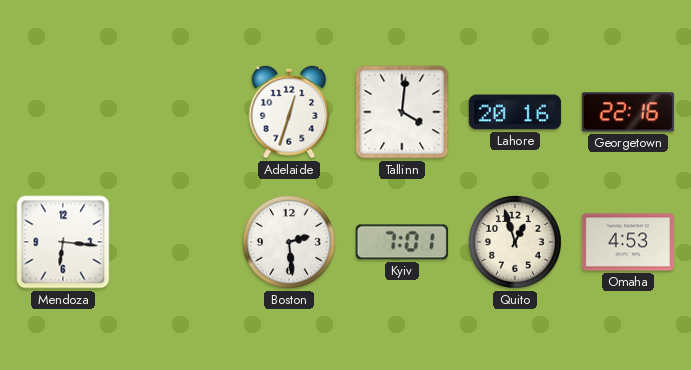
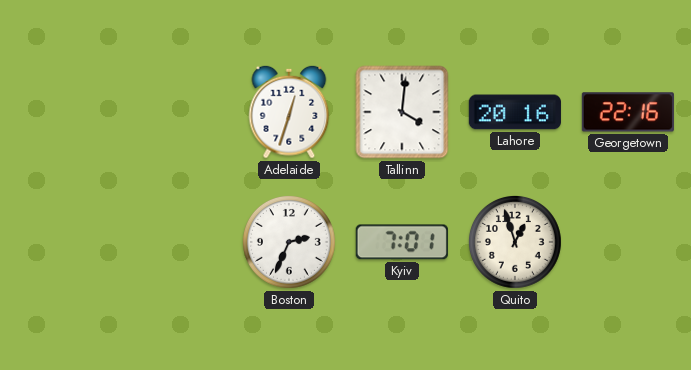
Mendoza: 6:16 -> none
Boston: 2:29 -> 2:34
Omaha: 4:53 -> none
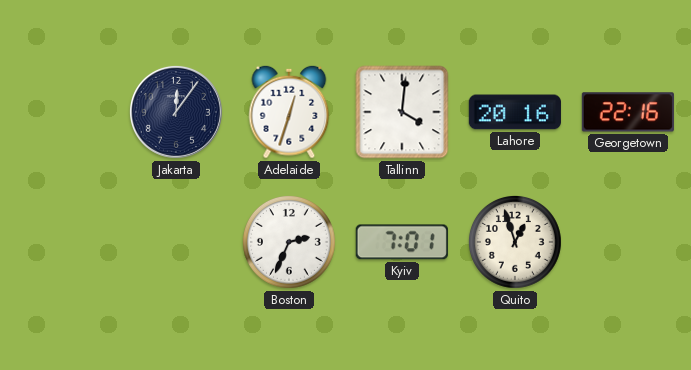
Jakarta: none -> 12:06
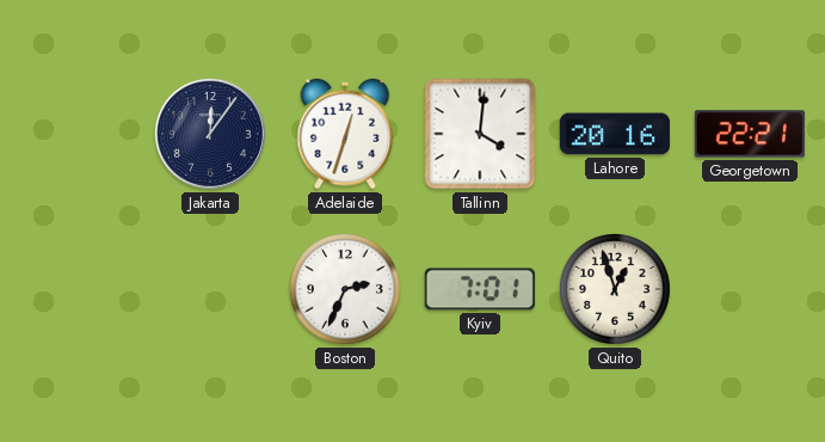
Georgetown: 22:16 -> 22:21
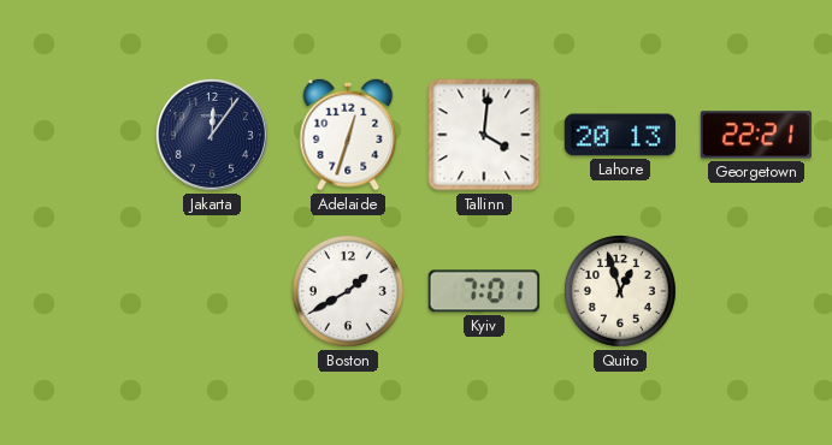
Lahore: 20:16 -> 20:13
Boston: 2:34 -> 1:40
